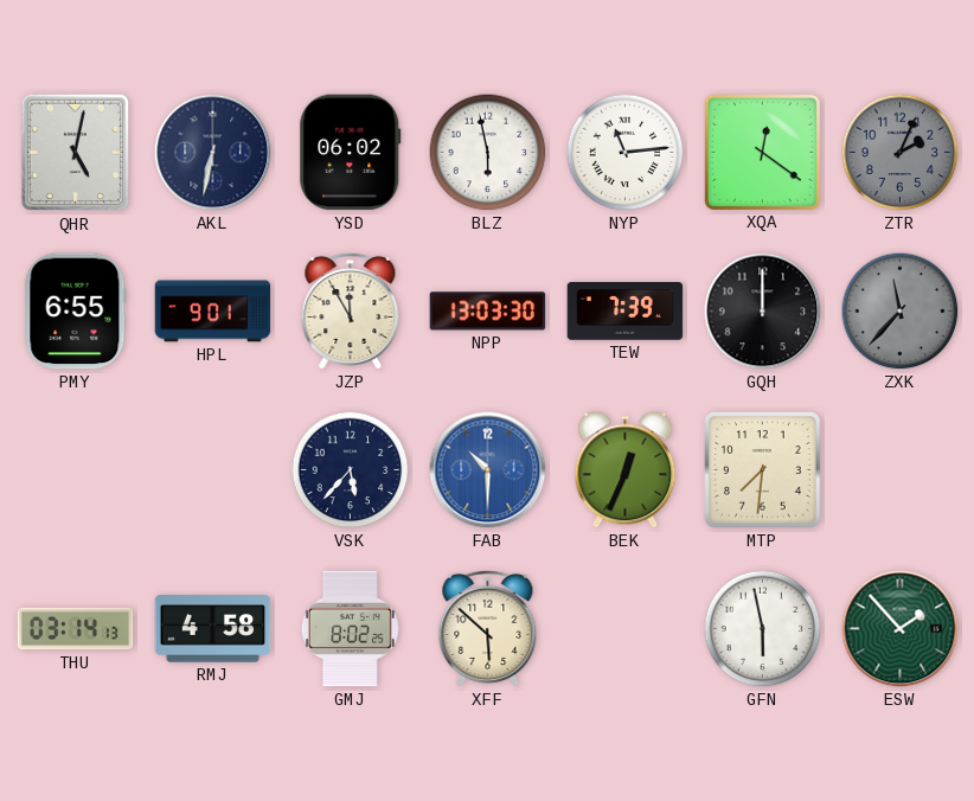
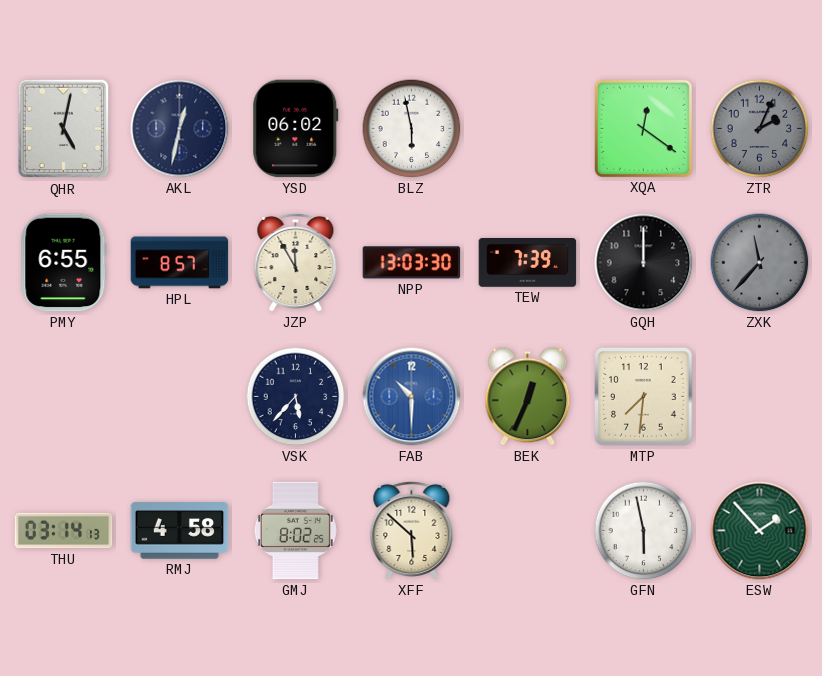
AKL: 6:32 -> 12:32
NYP: 11:14 -> none
HPL: 9:01 -> 8:57
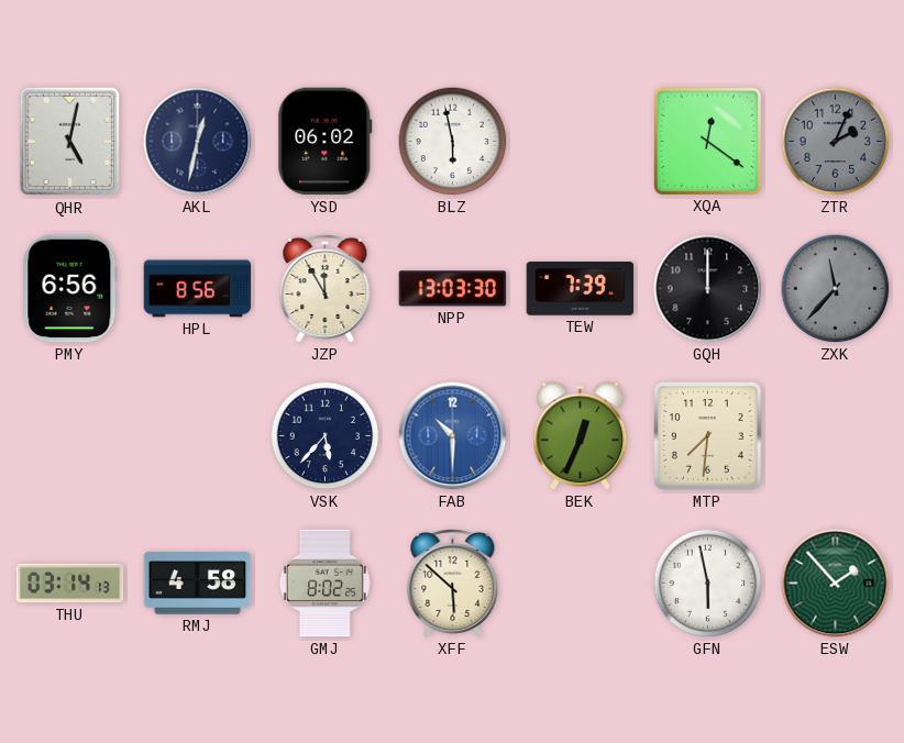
PMY: 6:55 -> 6:56
HPL: 8:57 -> 8:56
